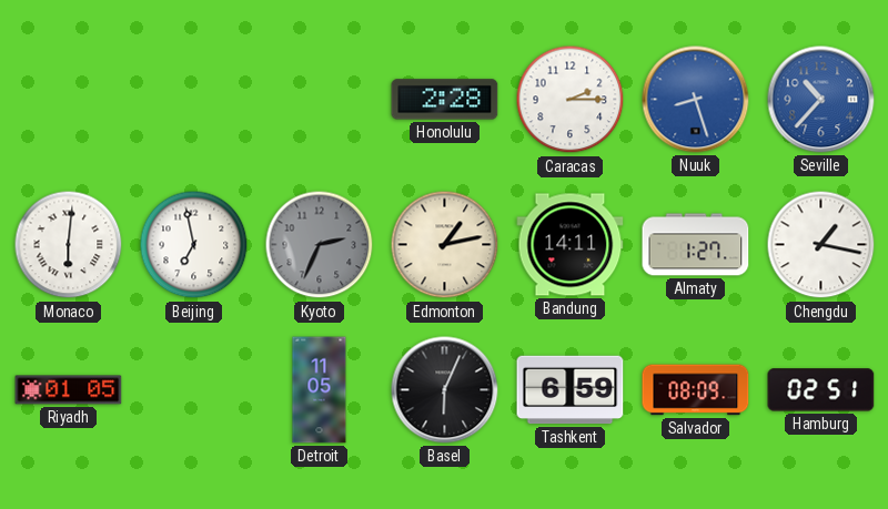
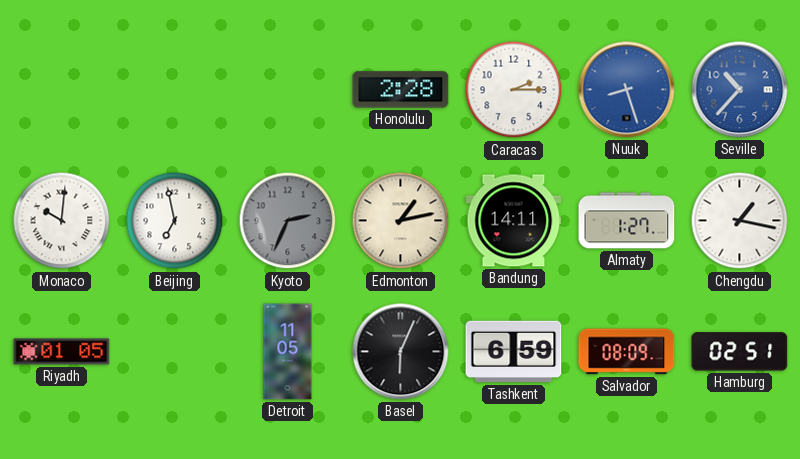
Monaco: 6:01 -> 10:01
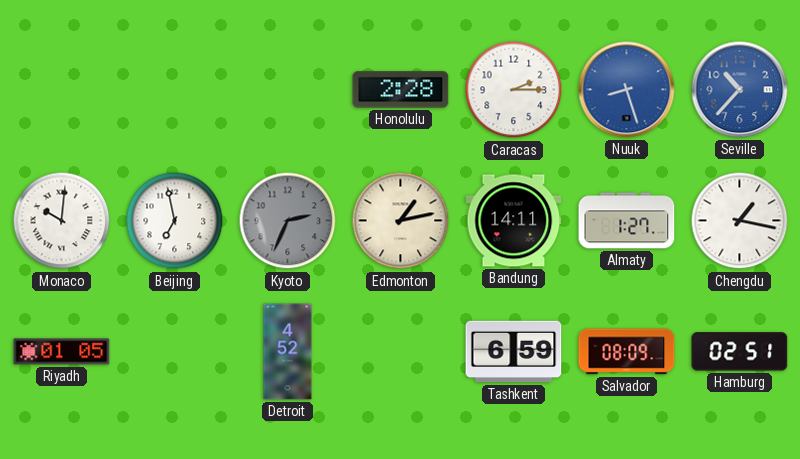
Detroit: 11:05 -> 4:52
Basel: 6:04 -> none
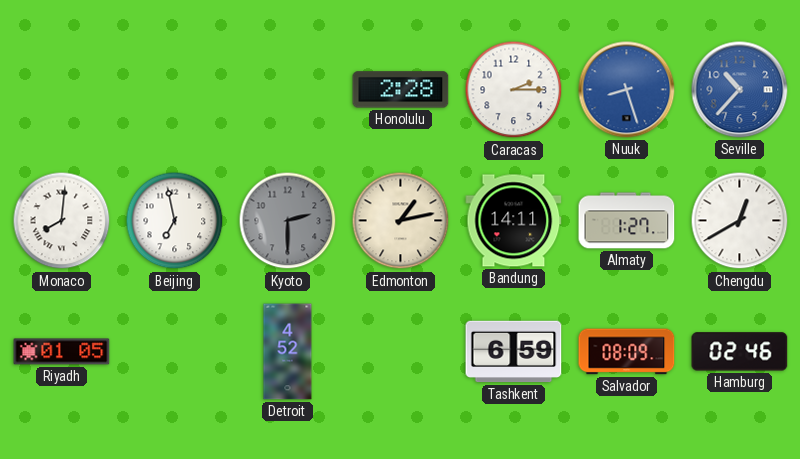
Monaco: 10:01 -> 8:01
Kyoto: 2:34 -> 2:30
Chengdu: 1:17 -> 12:40
Hamburg: 02:51 -> 02:46
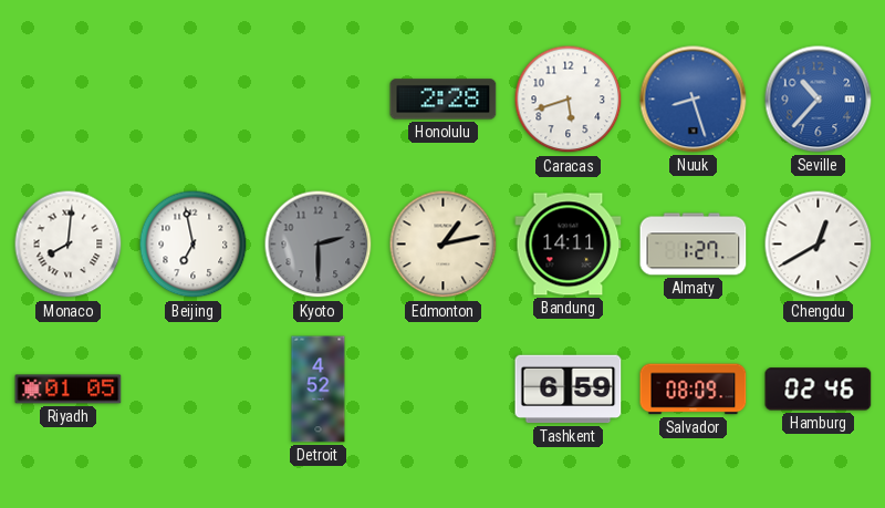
Caracas: 2:15 -> 5:42
